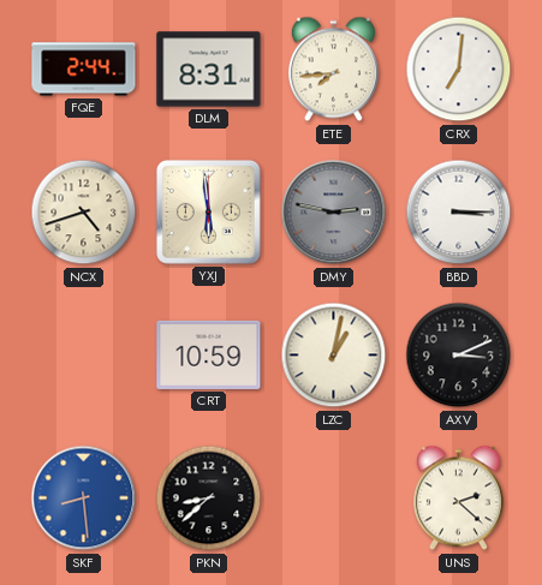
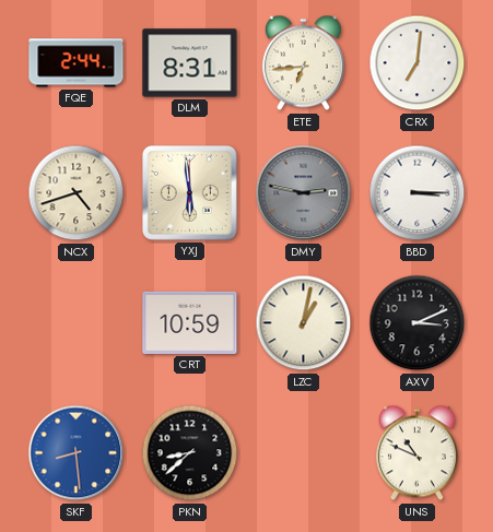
ETE: 7:44 -> 6:44
UNS: 2:22 -> 10:49
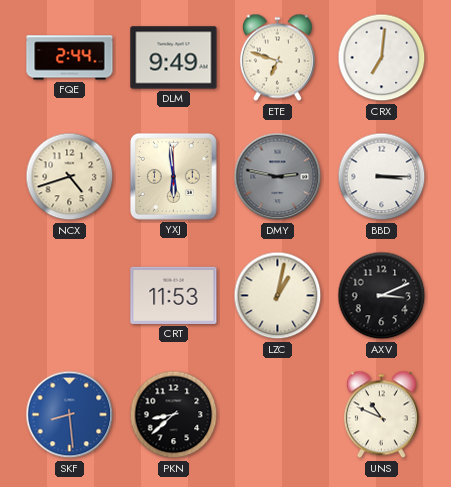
DLM: 8:31 -> 9:49
ETE: 6:44 -> 6:48
CRT: 10:59 -> 11:53
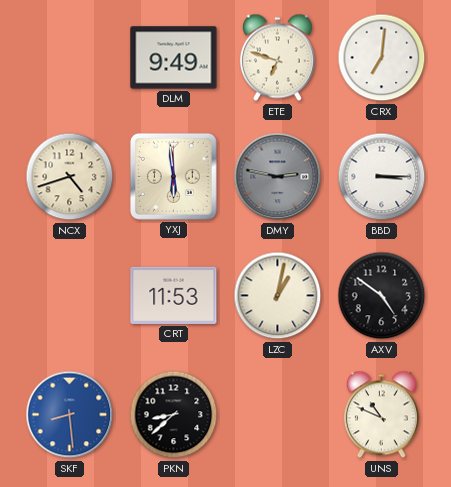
FQE: 2:44 -> none
AXV: 3:11 -> 4:51
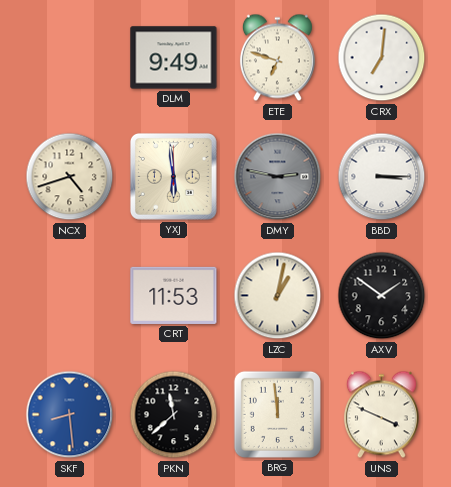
AXV: 4:51 -> 1:51
PKN: 8:38 -> 11:38
BRG: none -> 11:59
UNS: 10:49 -> 3:49
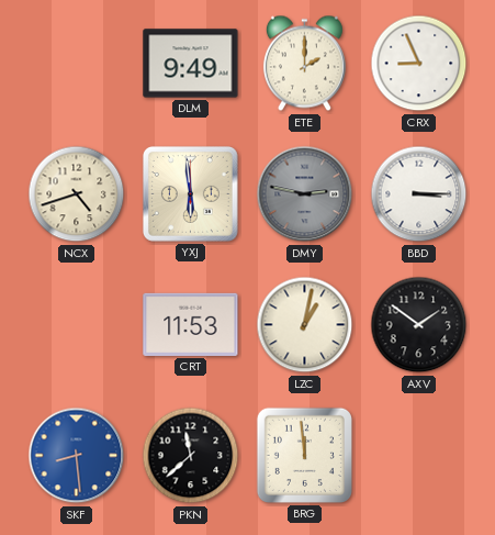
ETE: 6:48 -> 2:00
CRX: 7:01 -> 8:56
UNS: 3:49 -> none
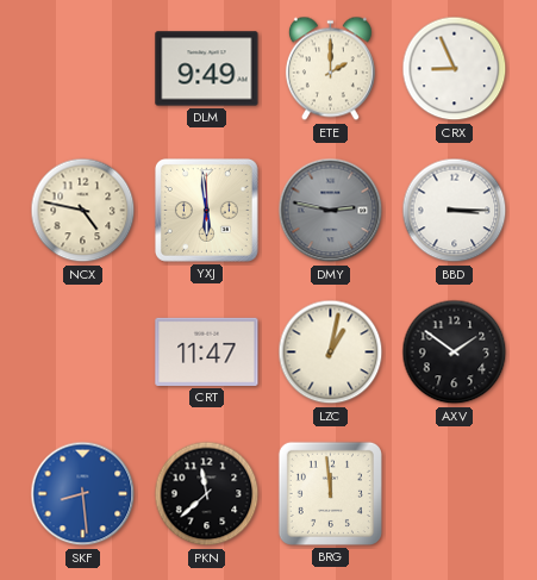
NCX: 4:42 -> 4:47
CRT: 11:53 -> 11:47
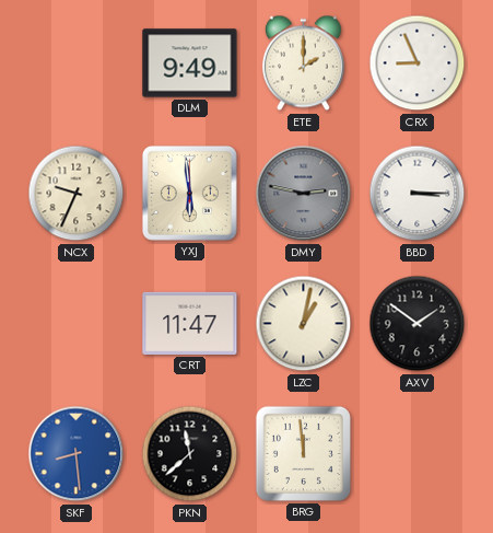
NCX: 4:47 -> 9:34
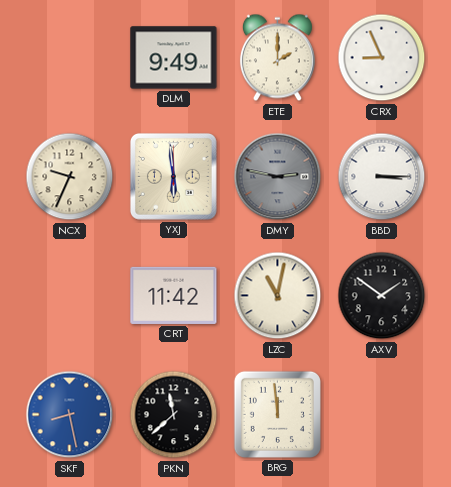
CRT: 11:47 -> 11:42
LZC: 1:02 -> 11:02
SKF: 8:29 -> 8:28
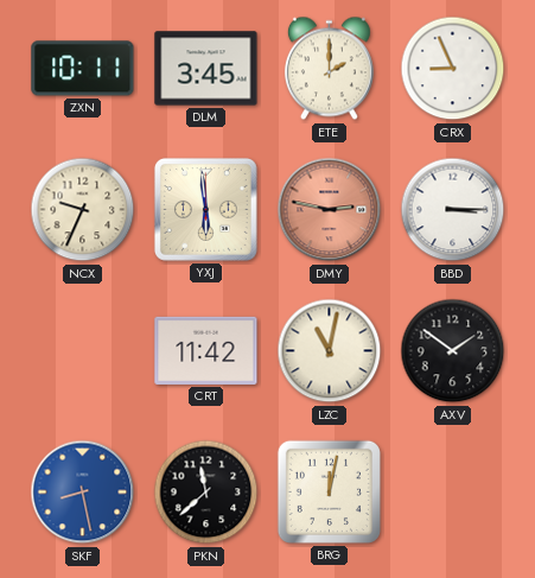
ZXN: none -> 10:11
DLM: 9:49 -> 3:45
DMY dial: grey -> salmon
BRG: 11:59 -> 12:02
